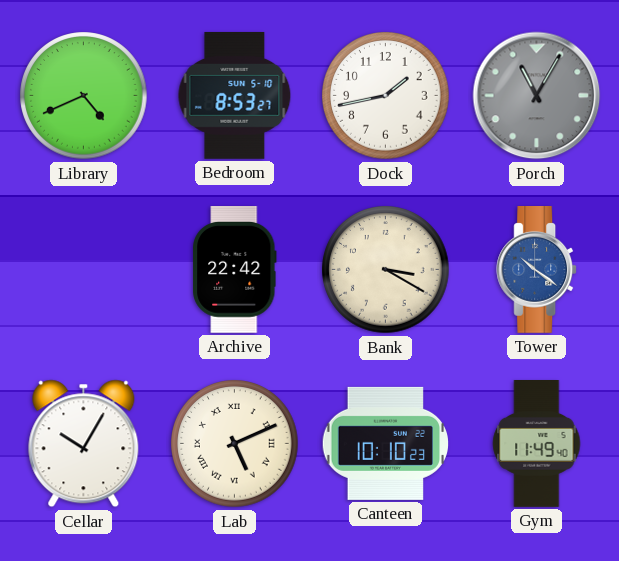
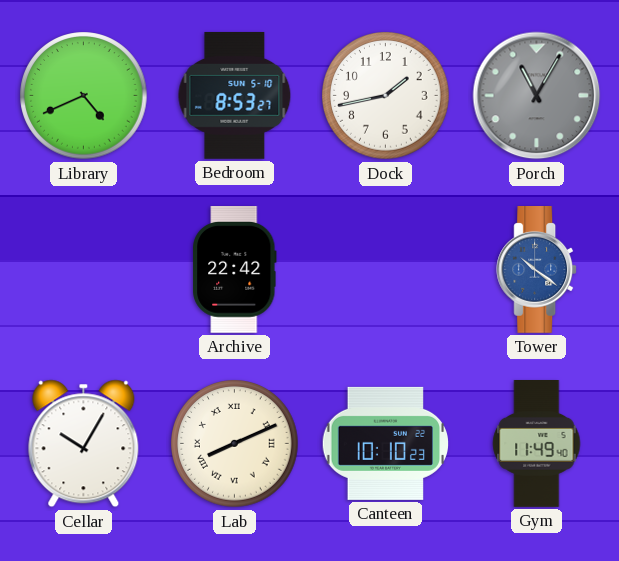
Bank: 3:20 -> none
Lab: 5:11 -> 8:11
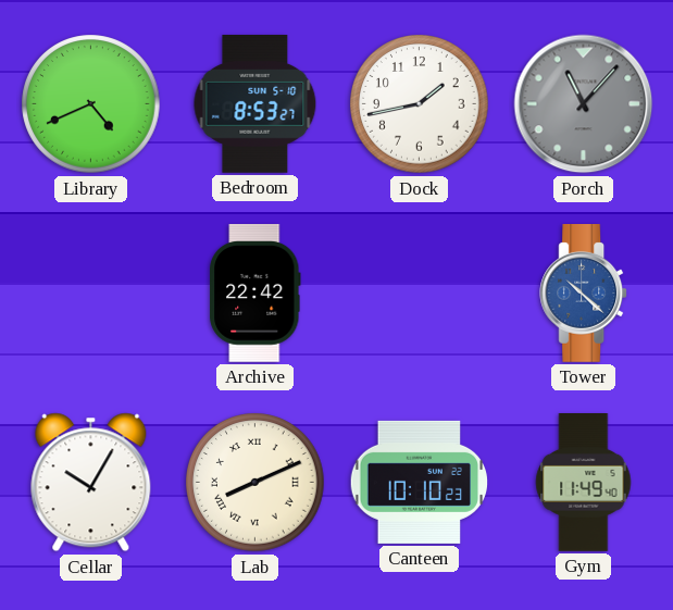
Porch: 11:05 -> 11:07
Tower: 10:21 -> 10:22
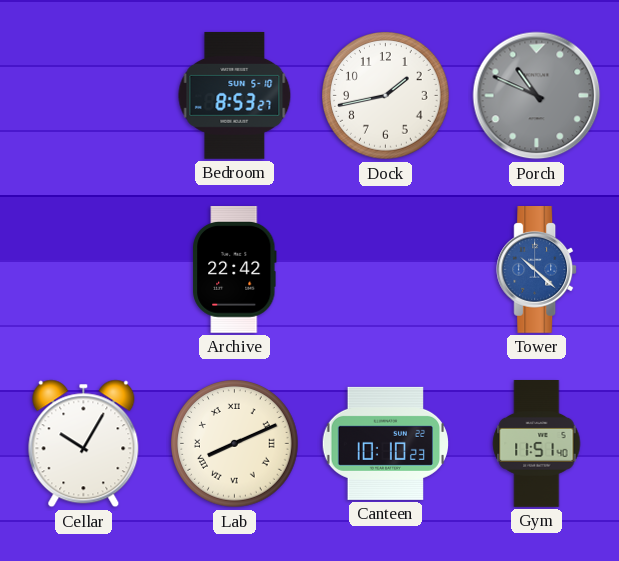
Library: 4:41 -> none
Porch: 11:07 -> 10:49
Gym: 11:49 -> 11:51
